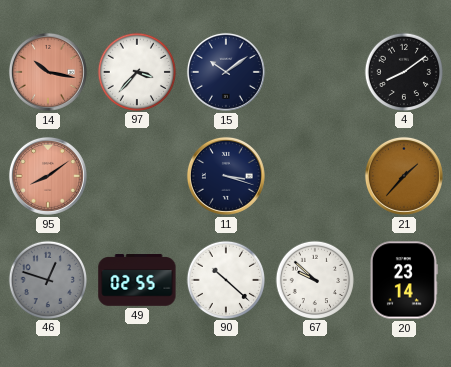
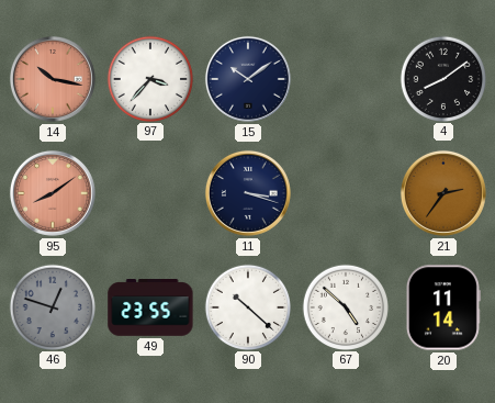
21: 1:37 -> 2:36
49: 02:55 -> 23:55
67: 9:52 -> 4:52
20: 23:14 -> 11:14
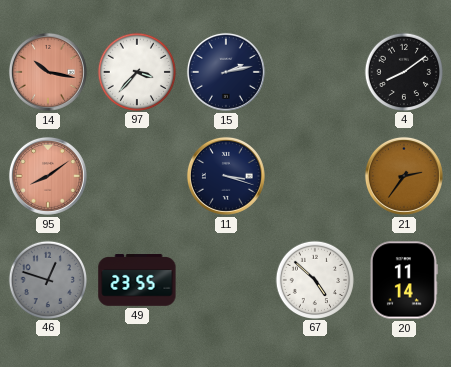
15: 10:09 -> 2:13
90: 10:22 -> none
